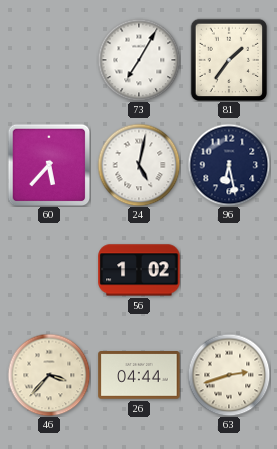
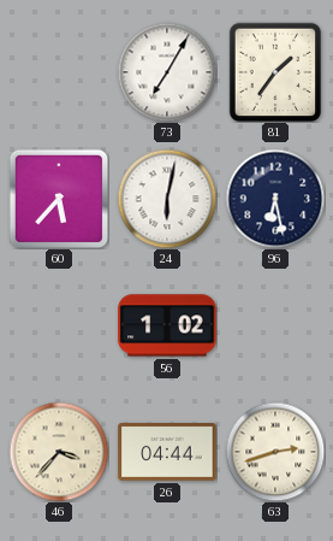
24: 5:02 -> 6:02
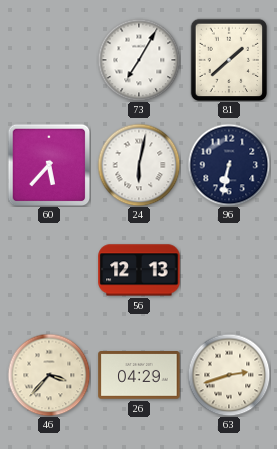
81: 1:36 -> 1:38
96: 6:28 -> 6:32
56: 1:02 -> 12:13
26: 04:44 -> 04:29
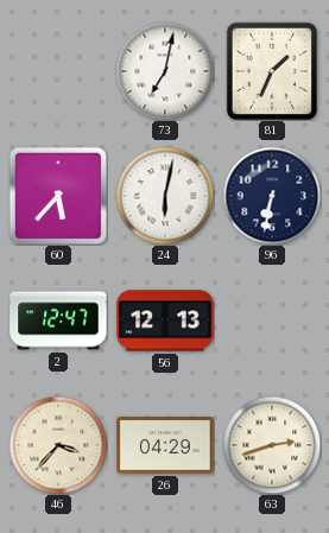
73: 7:05 -> 7:02
81: 1:38 -> 1:34
2: none -> 12:47
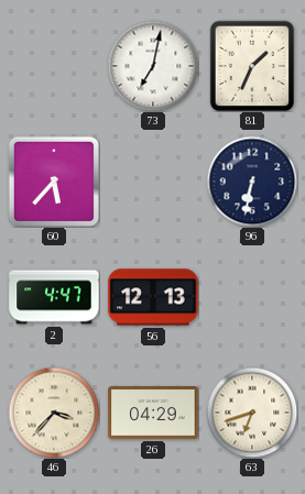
24: 6:02 -> none
2: 12:47 -> 4:47
63: 2:42 -> 6:42
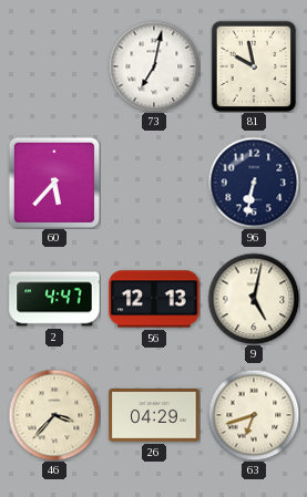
81: 1:34 -> 9:58
9: none -> 5:02
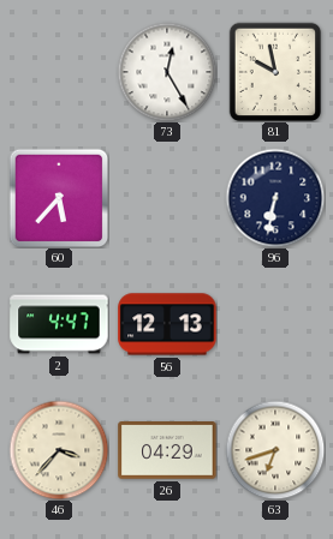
73: 7:02 -> 12:25
9: 5:02 -> none
